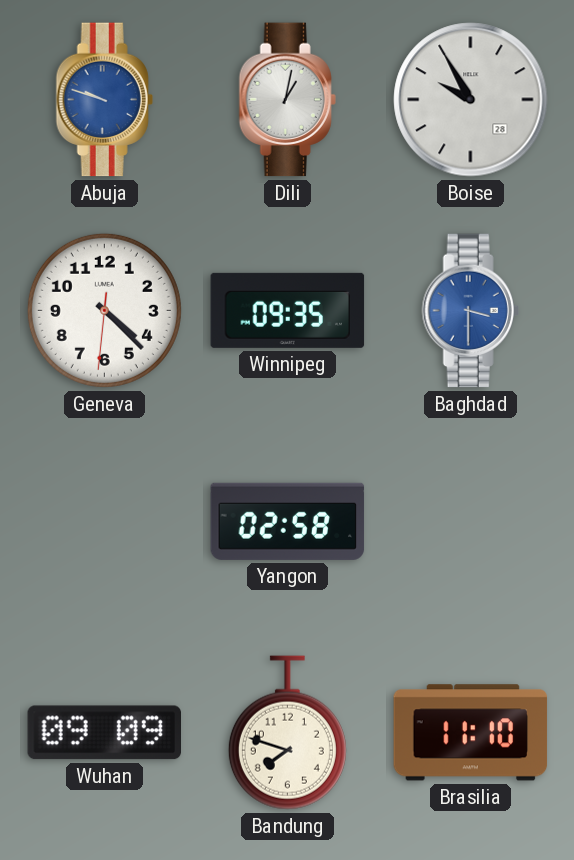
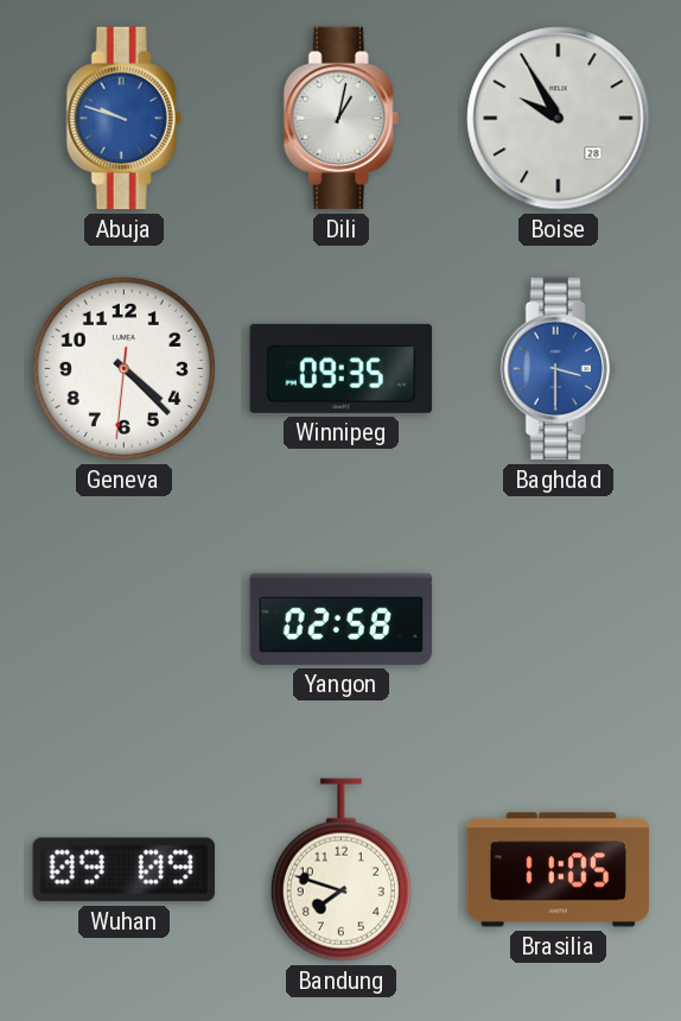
Brasilia: 11:10 -> 11:05
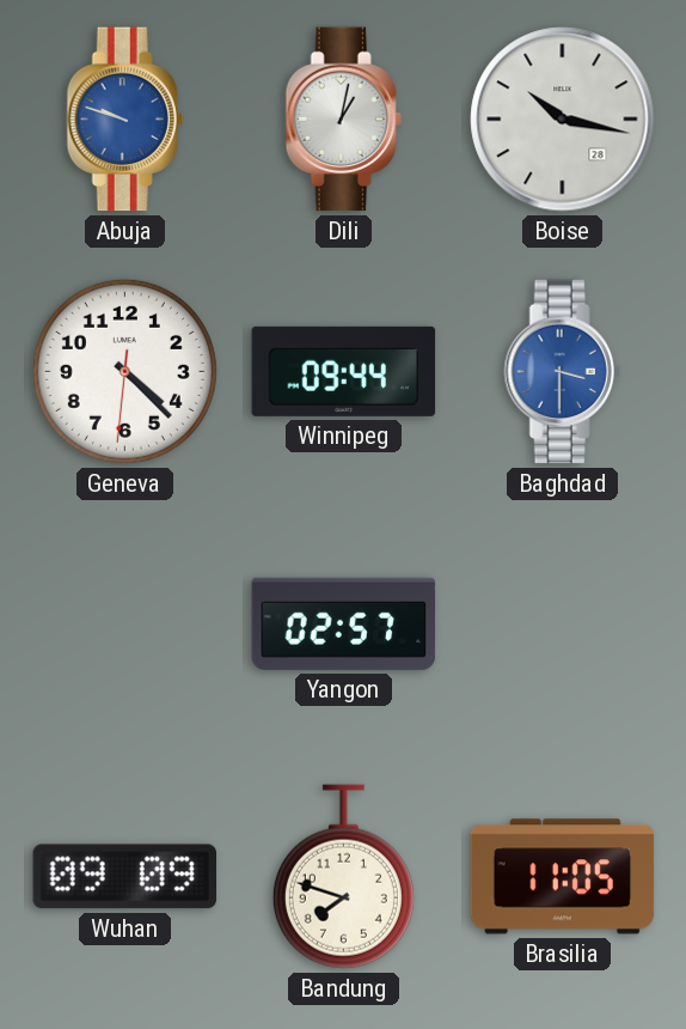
Boise: 9:55 -> 10:17
Winnipeg: 09:35 -> 09:44
Yangon: 02:58 -> 02:57
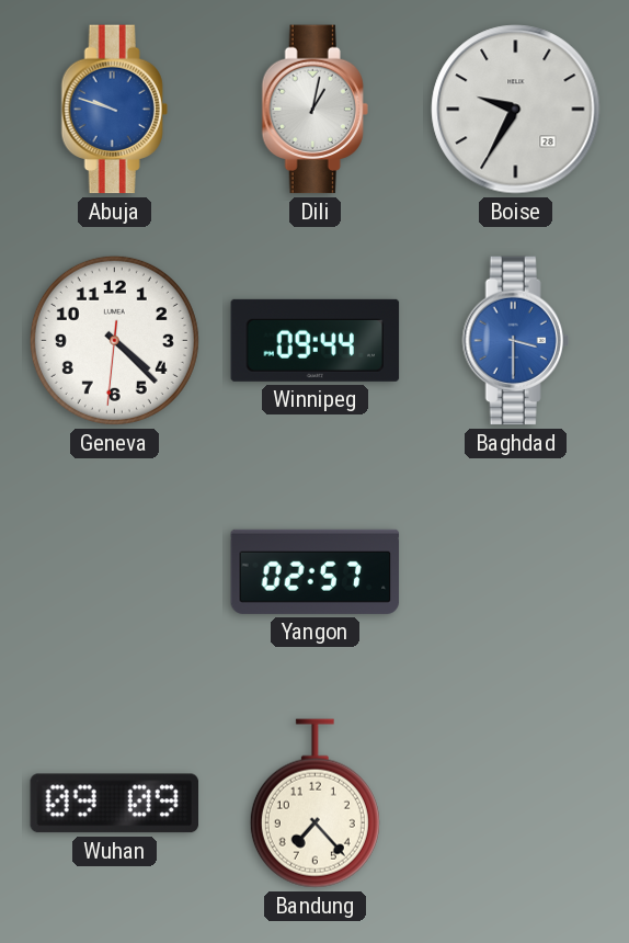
Boise: 10:17 -> 9:35
Bandung: 7:48 -> 7:23
Brasilia: 11:05 -> none
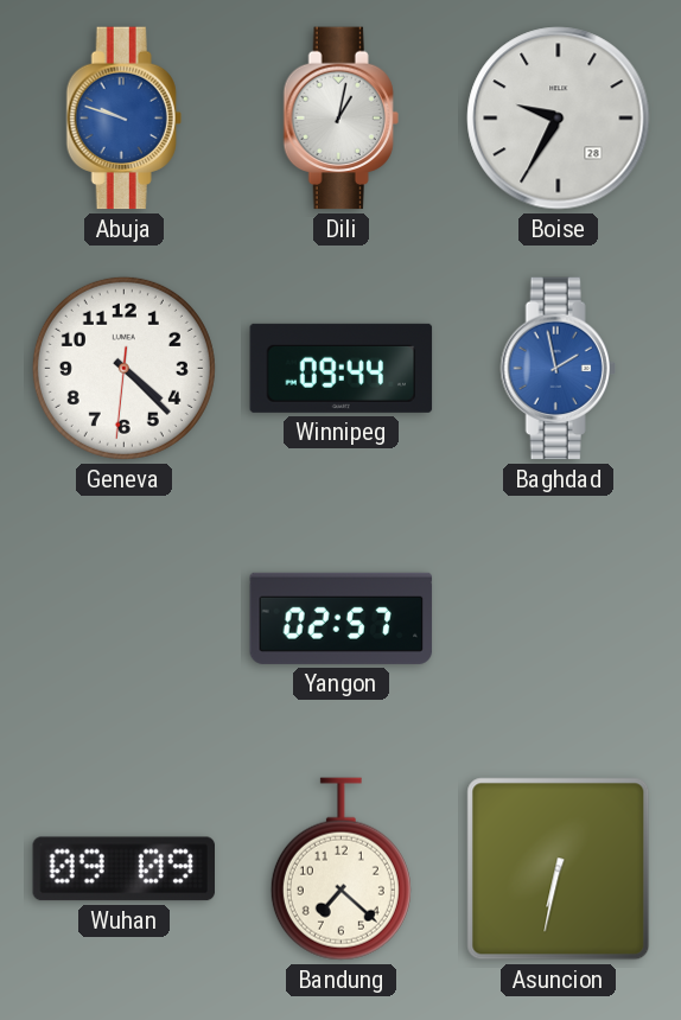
Baghdad: 3:30 -> 1:58
Bandung: 7:23 -> 7:22
Asuncion: none -> 6:32
